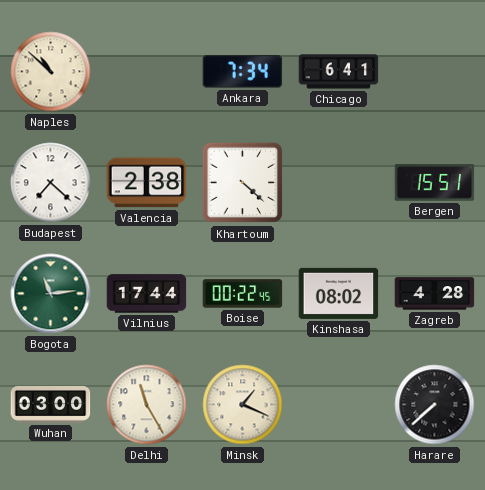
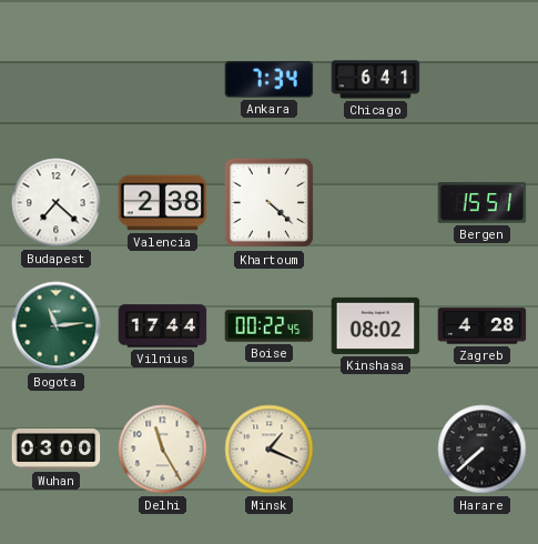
Naples: 10:52 -> none
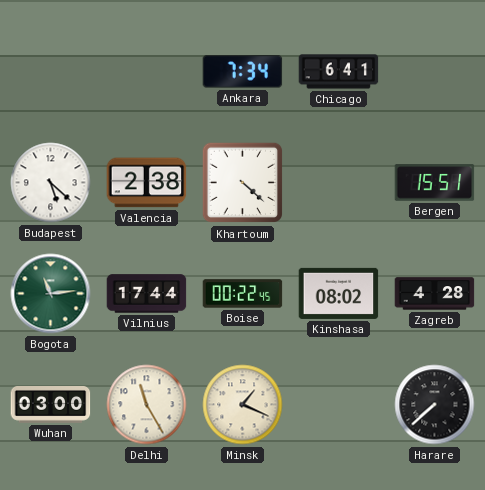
Budapest: 7:22 -> 5:22
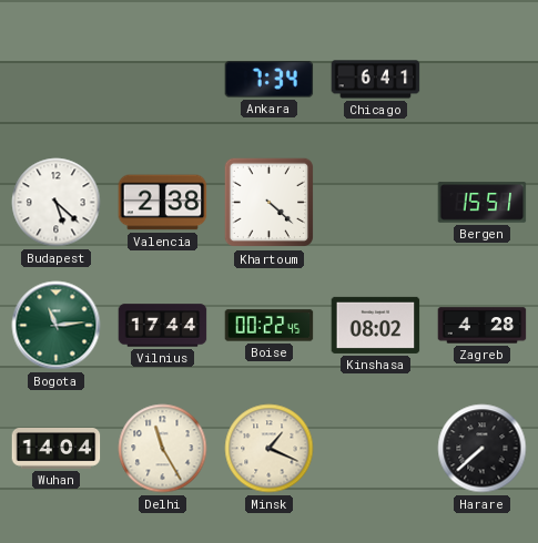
Wuhan: 03:00 -> 14:04
